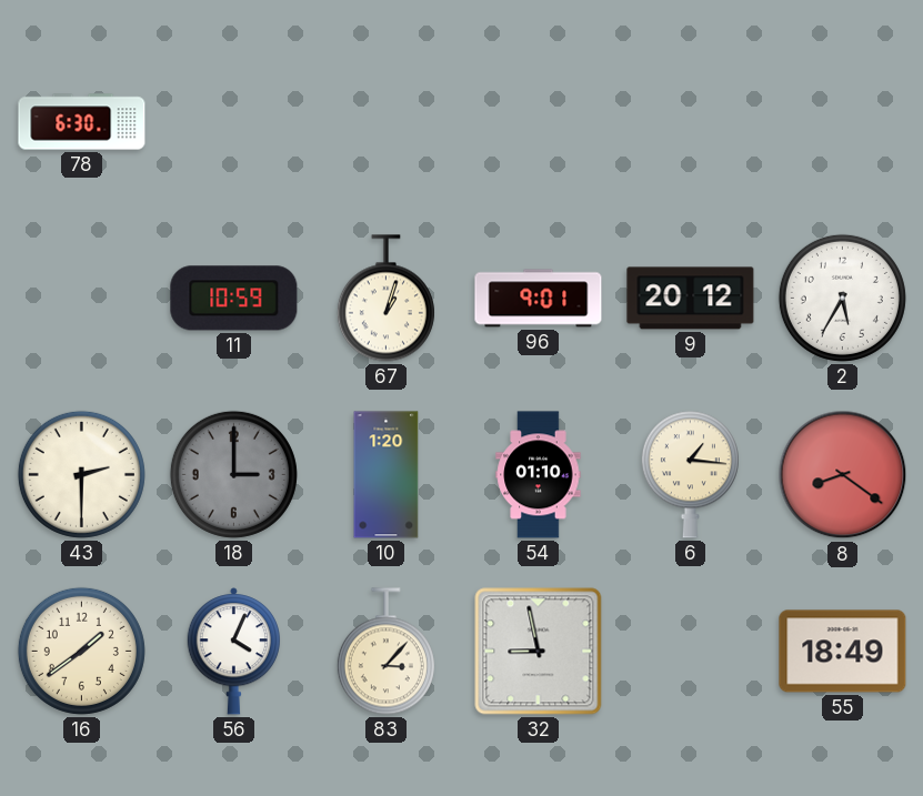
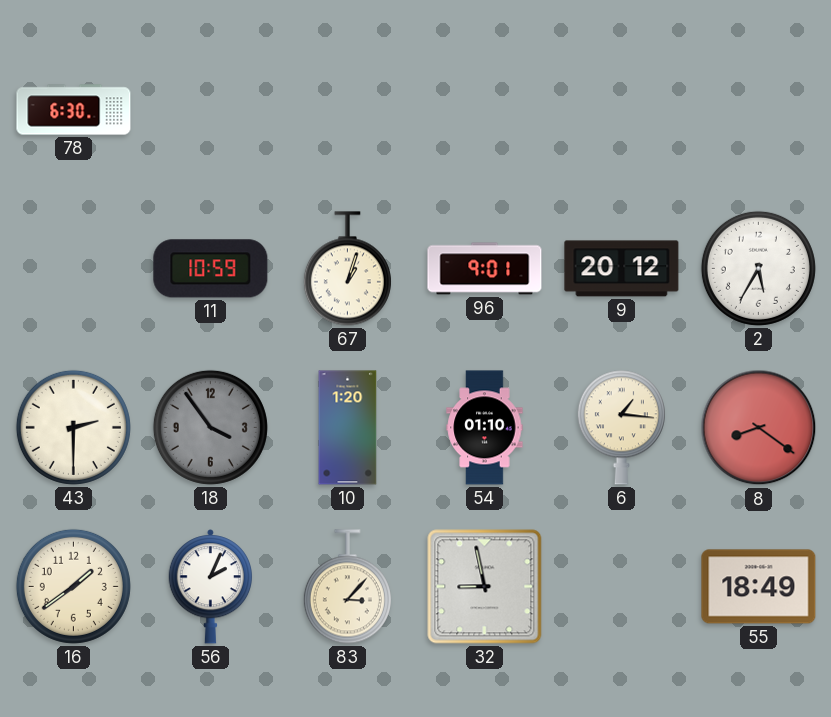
18: 3:00 -> 3:54
56: 4:04 -> 2:04
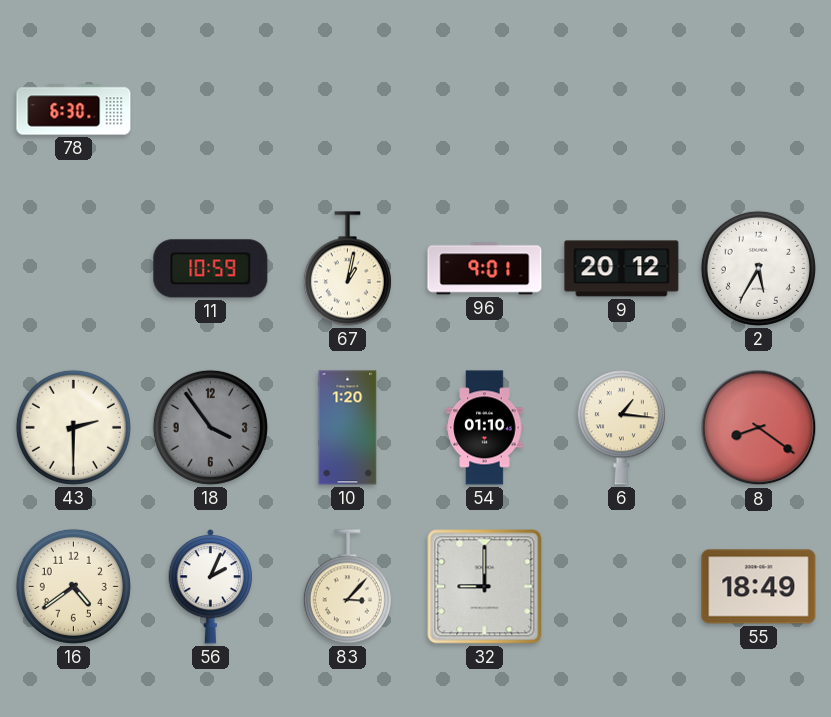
67: 1:03 -> 1:02
16: 1:39 -> 4:39
32: 8:58 -> 9:00
